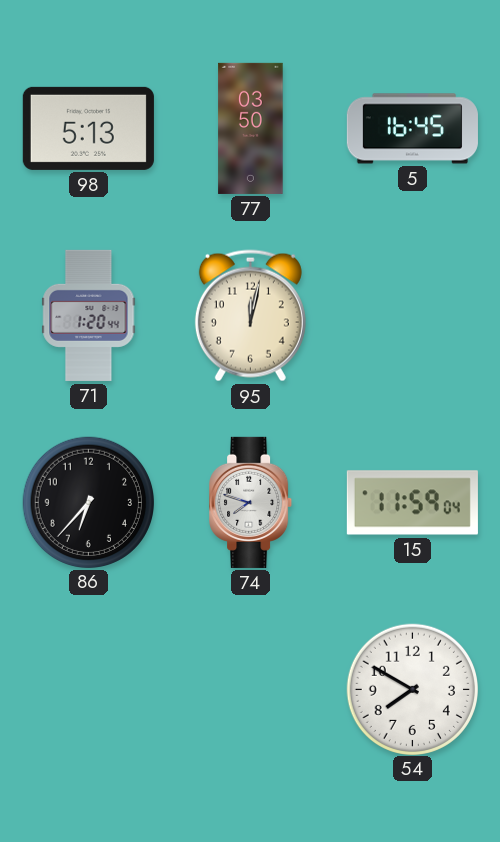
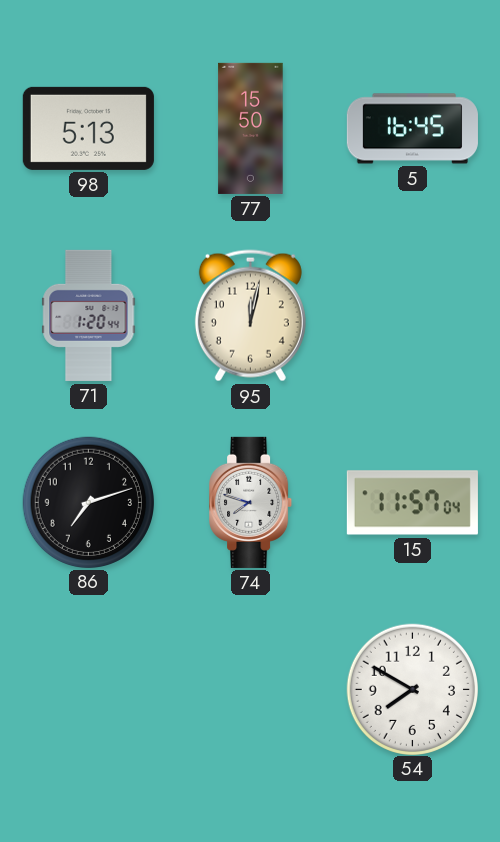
77: 03:50 -> 15:50
86: 6:37 -> 7:12
15: 11:59 -> 11:57
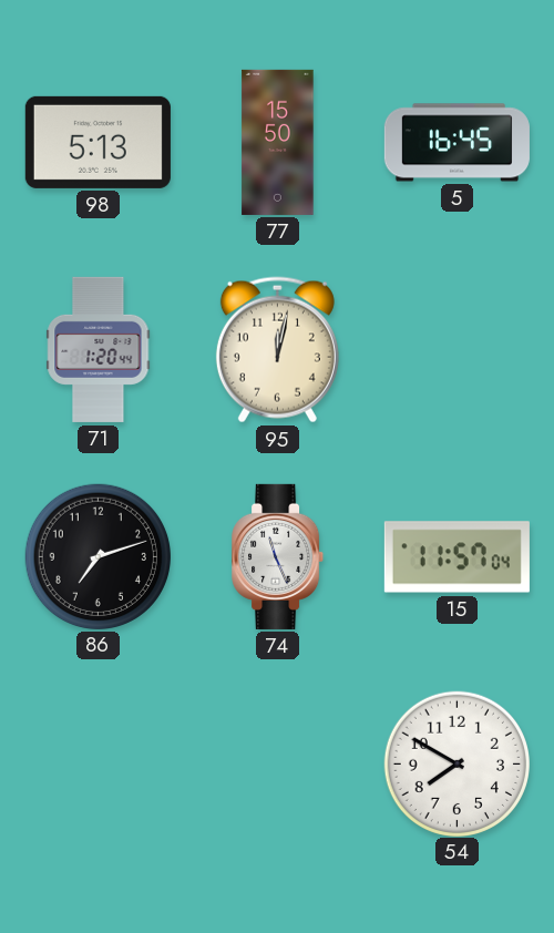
74: 7:48 -> 11:26
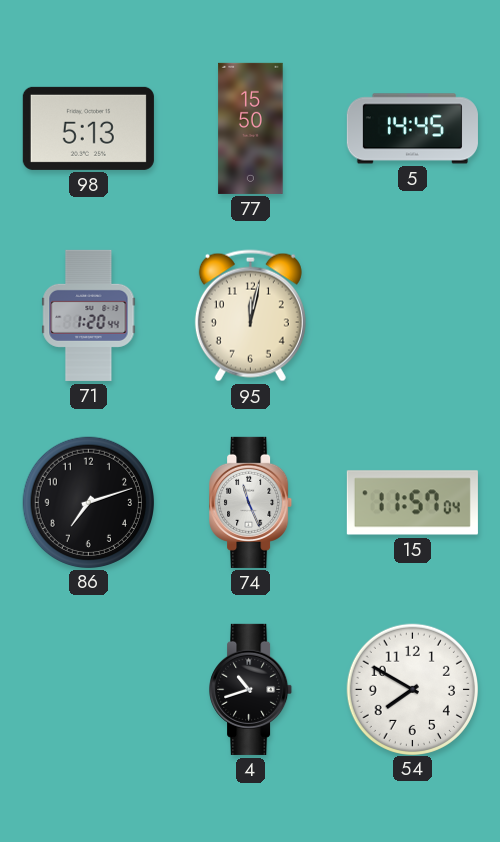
5: 16:45 -> 14:45
4: none -> 10:42
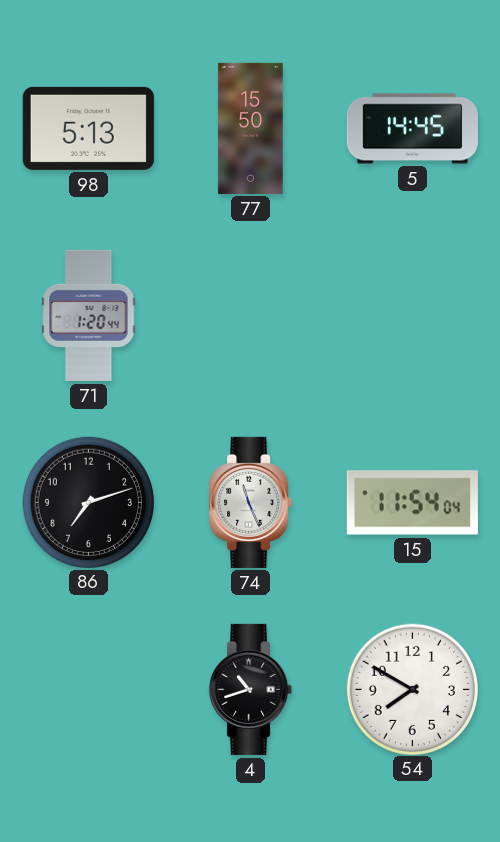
95: 12:02 -> none
15: 11:57 -> 11:54
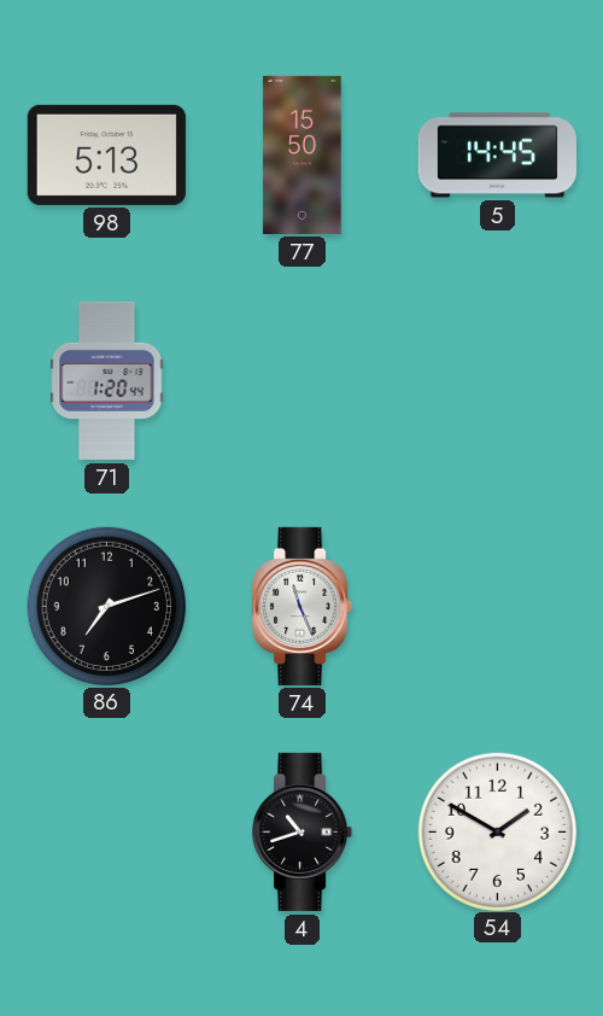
15: 11:54 -> none
54: 7:50 -> 1:50
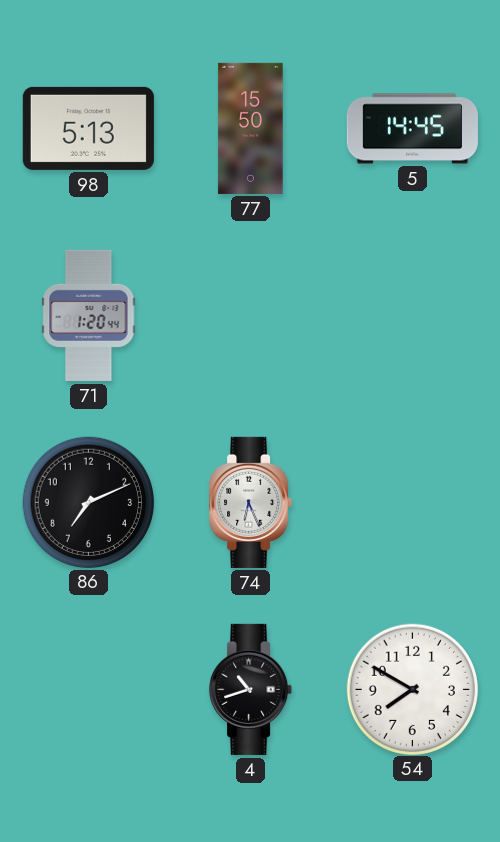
86: 7:12 -> 7:11
74: 11:26 -> 6:26
54: 1:50 -> 7:50
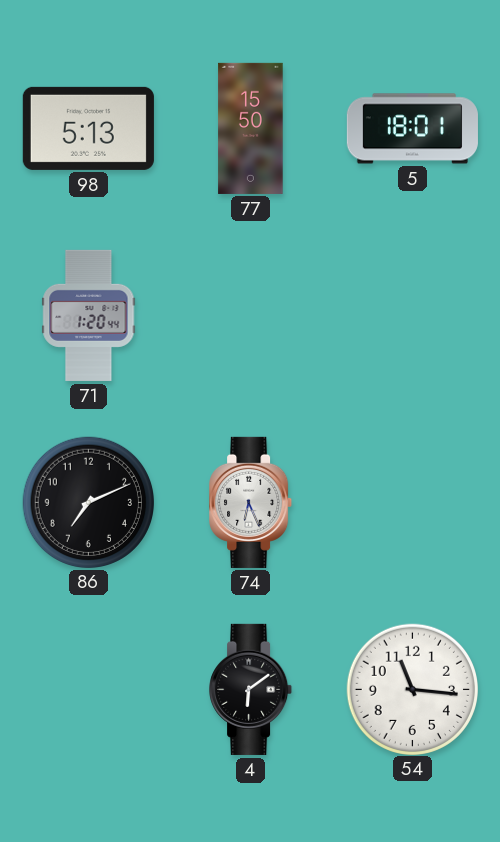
5: 14:45 -> 18:01
4: 10:42 -> 6:09
54: 7:50 -> 11:16
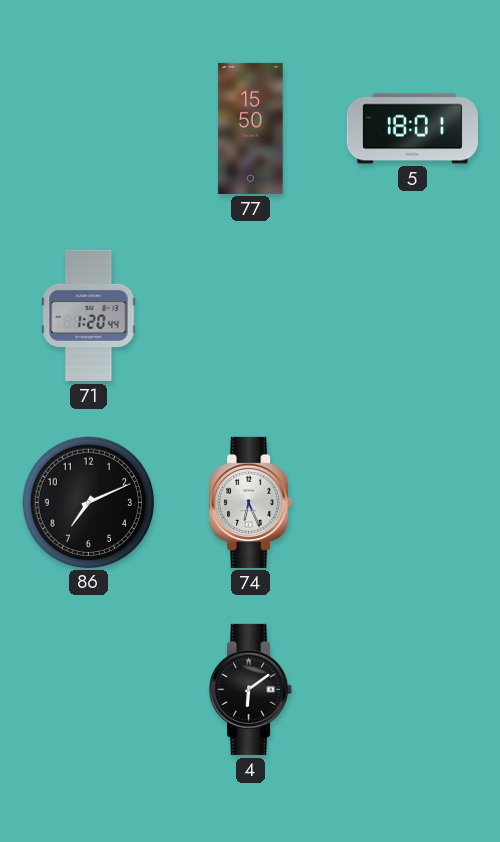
98: 5:13 -> none
54: 11:16 -> none
